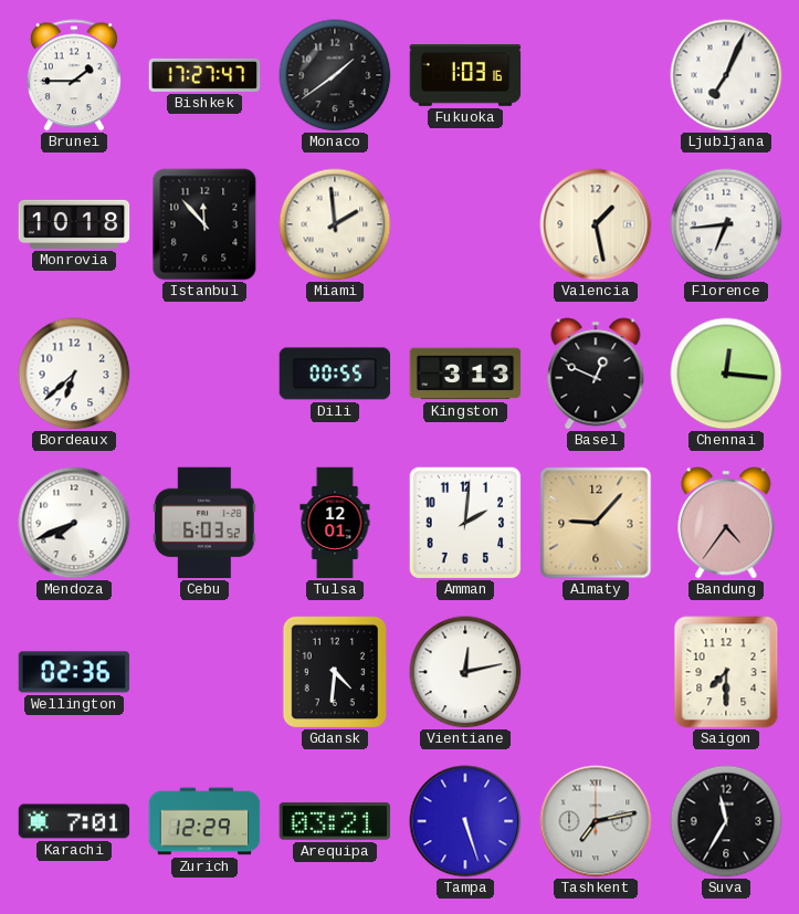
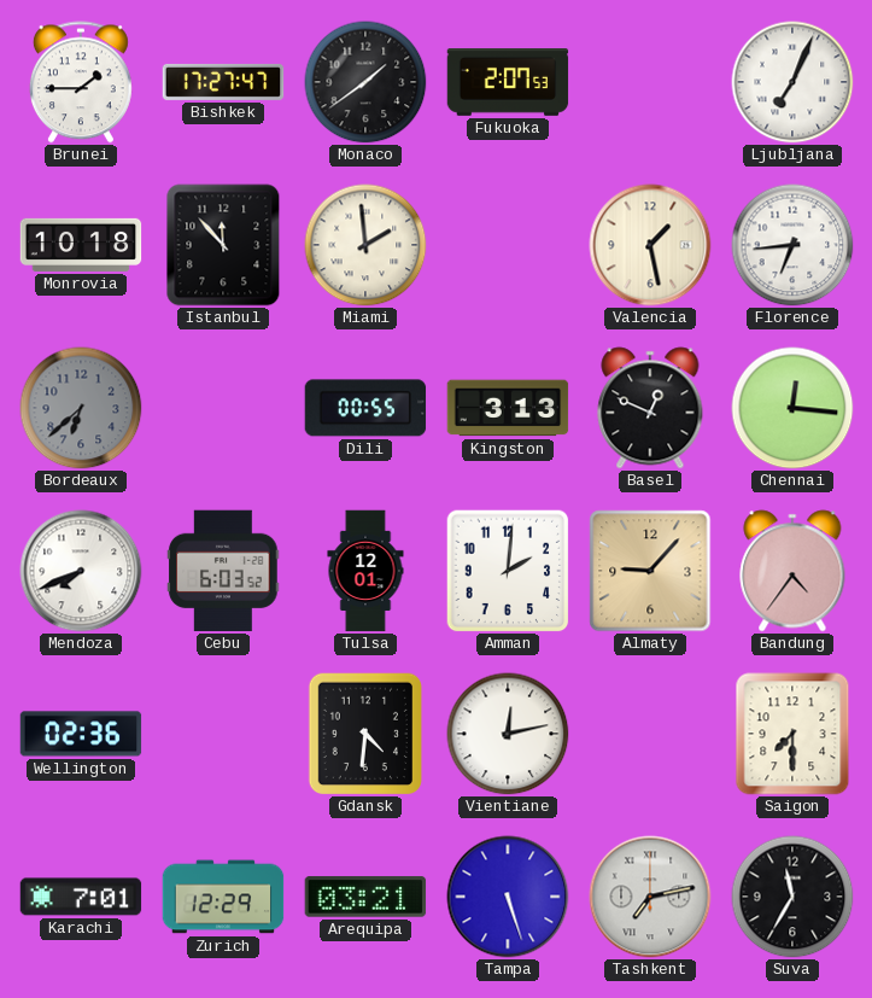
Fukuoka: 1:03 -> 2:07
Bordeaux dial: white -> grey
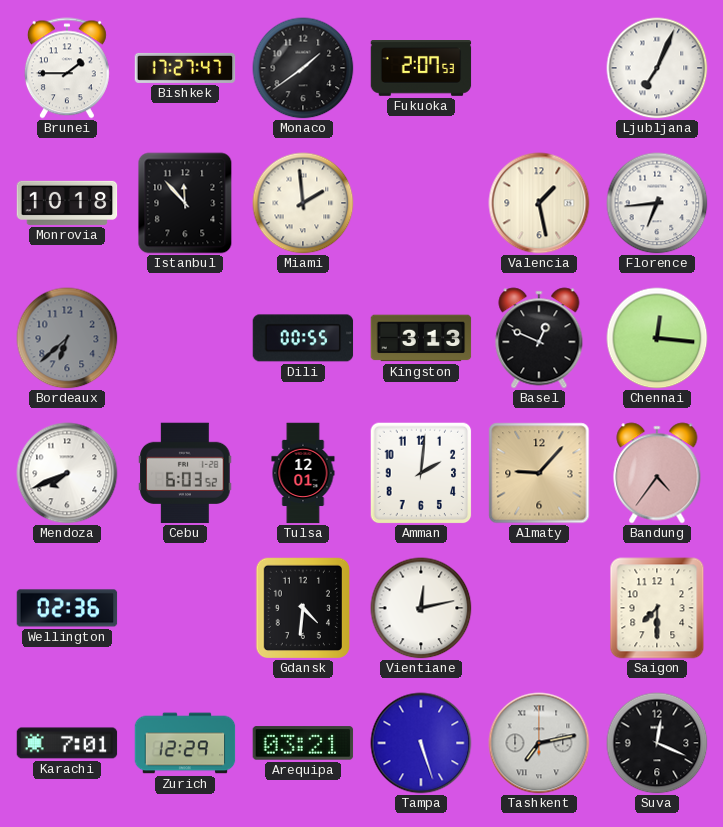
Suva: 11:35 -> 12:19
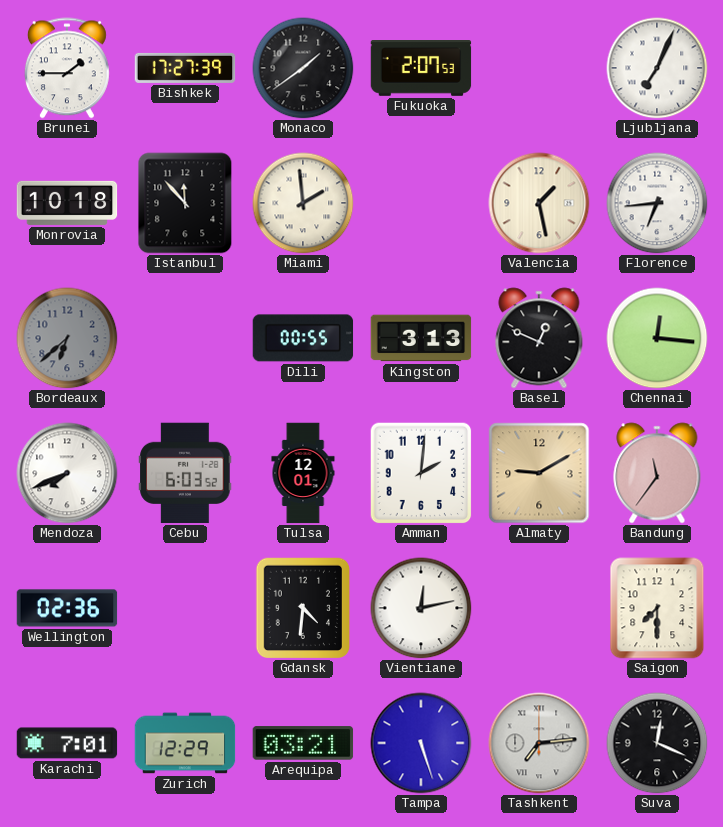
Bishkek: 17:27:47 -> 17:27:39
Almaty: 9:07 -> 9:10
Bandung: 4:36 -> 11:36
Tashkent: 7:13 -> 7:14
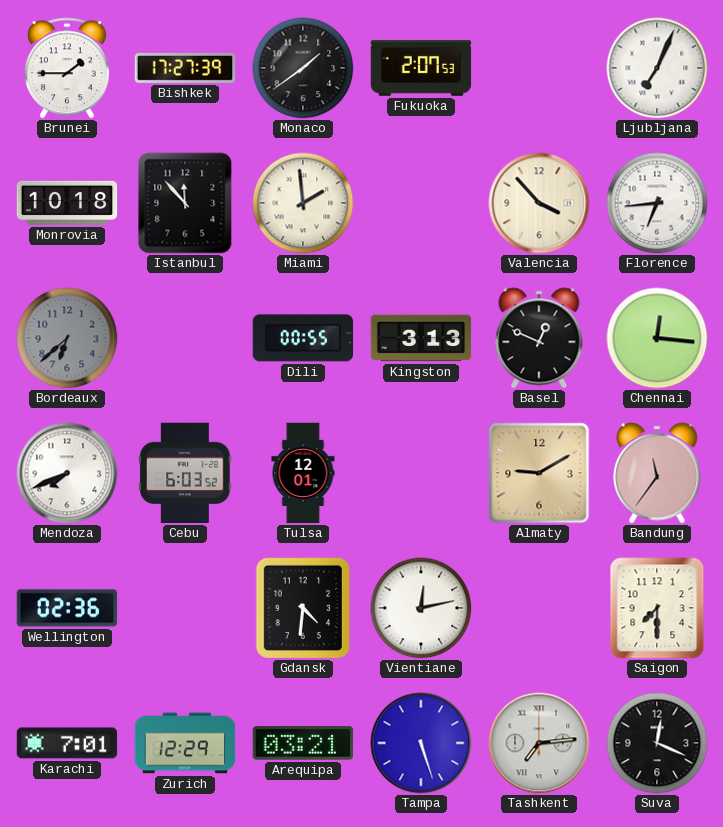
Valencia: 1:28 -> 3:53
Amman: 2:01 -> none
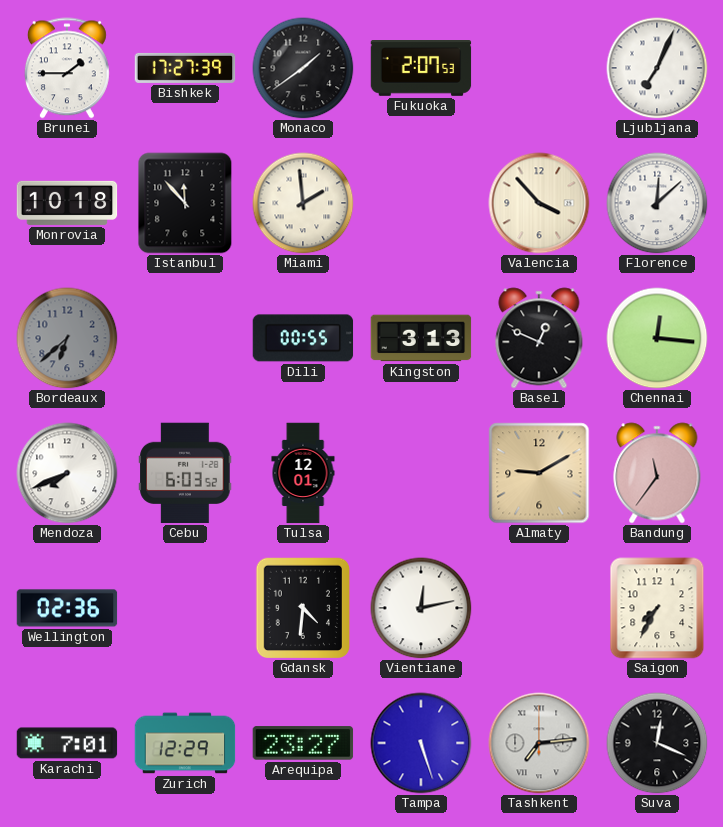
Florence: 6:44 -> 12:08
Saigon: 7:30 -> 7:35
Arequipa: 03:21 -> 23:27
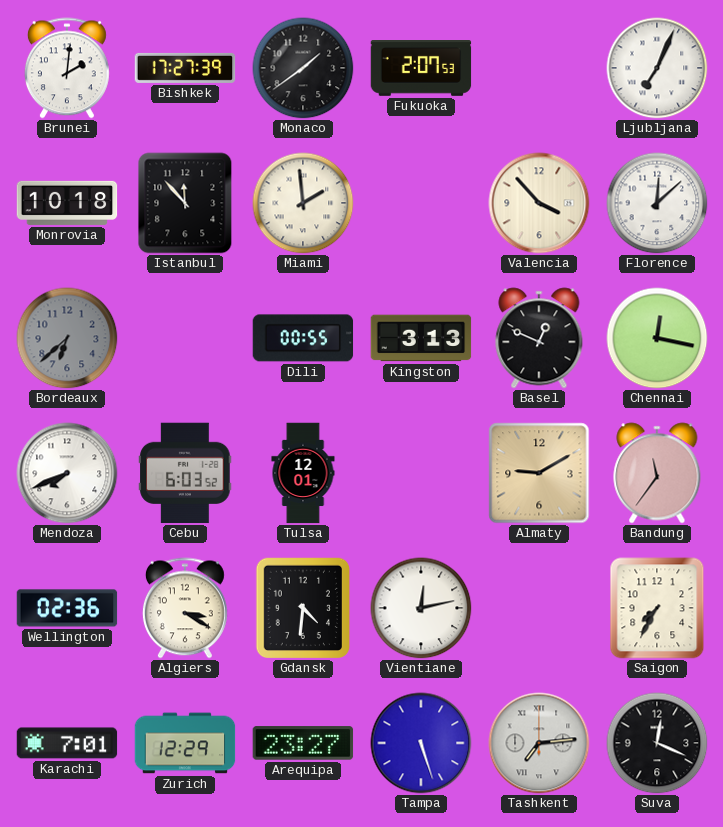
Brunei: 1:45 -> 2:01
Chennai: 12:16 -> 12:17
Algiers: none -> 3:20
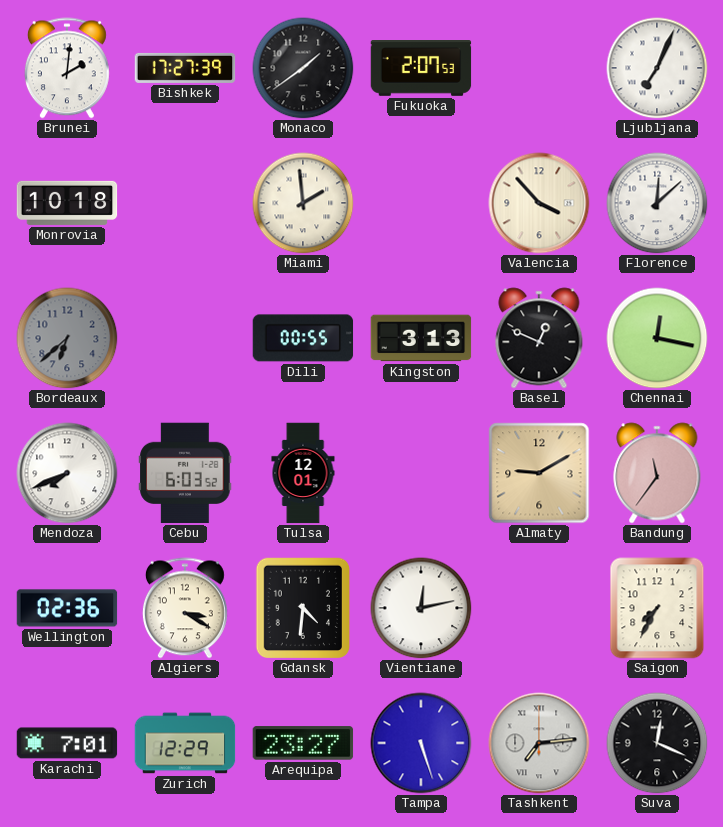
Istanbul: 11:53 -> none
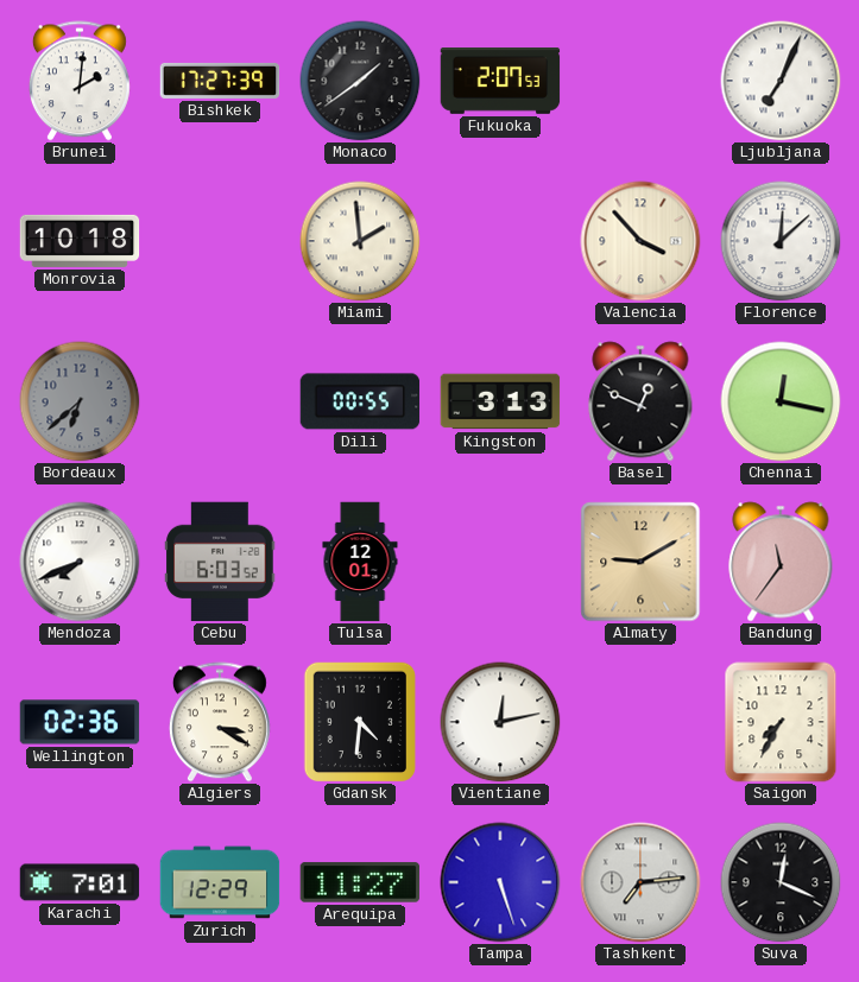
Arequipa: 23:27 -> 11:27
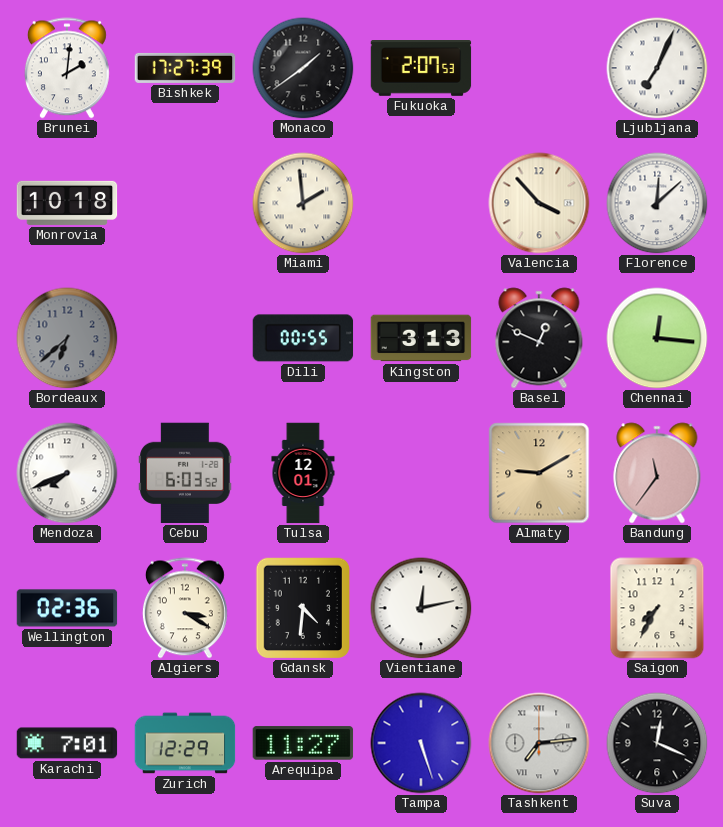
Chennai: 12:17 -> 12:16
